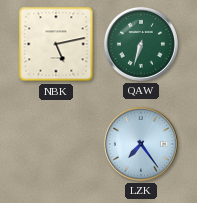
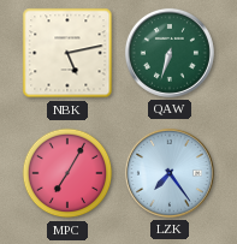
MPC: none -> 7:05
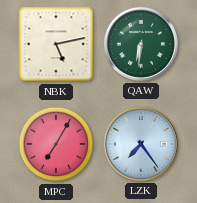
QAW: 6:33 -> 6:31
